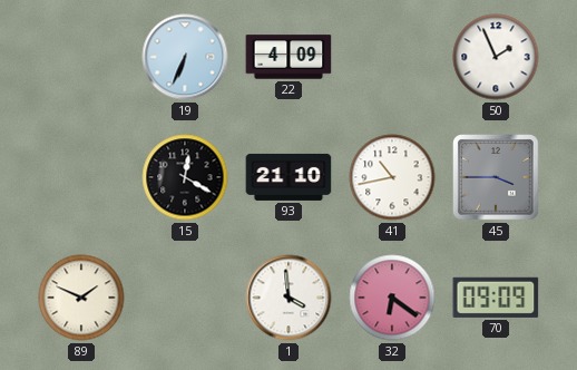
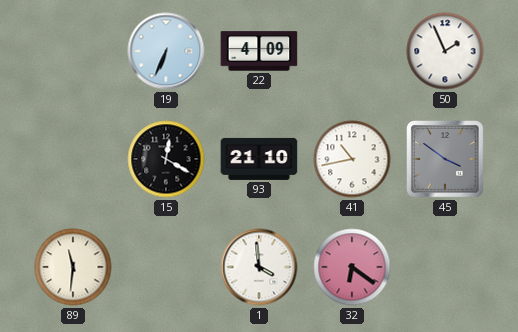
45: 3:45 -> 3:51
89: 1:49 -> 11:31
70: 09:09 -> none
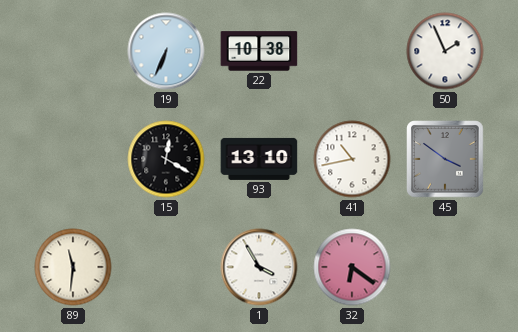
22: 4:09 -> 10:38
93: 21:10 -> 13:10
1: 3:59 -> 3:55
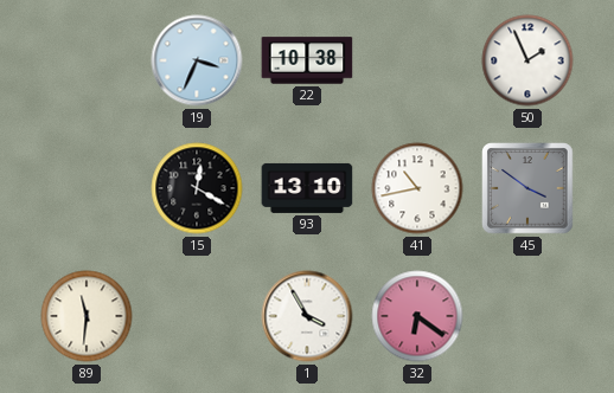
19: 6:34 -> 3:34
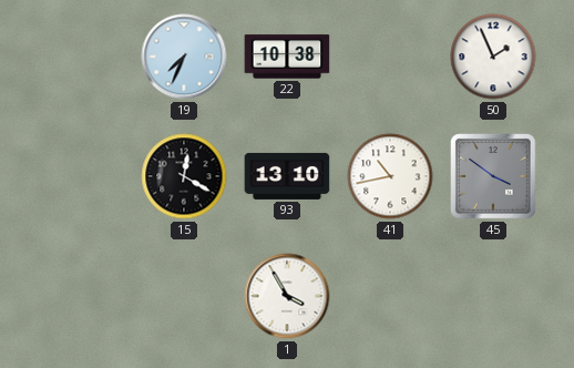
19: 3:34 -> 7:34
89: 11:31 -> none
32: 6:21 -> none
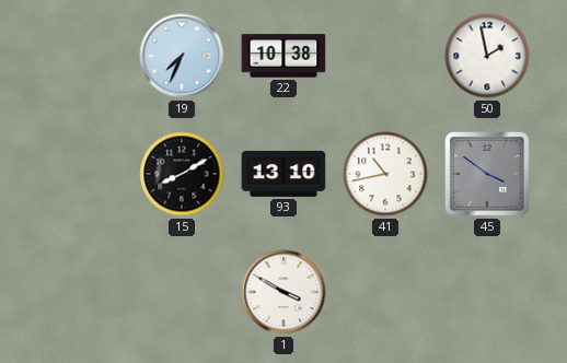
50: 1:56 -> 1:58
15: 12:20 -> 8:10
1: 3:55 -> 3:50
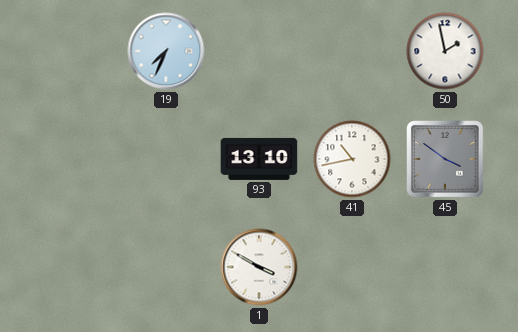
22: 10:38 -> none
15: 8:10 -> none
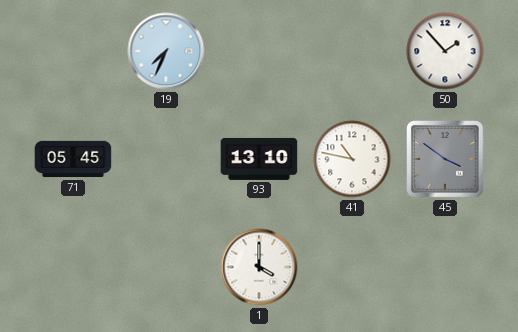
50: 1:58 -> 1:53
71: none -> 05:45
41: 10:43 -> 10:47
1: 3:50 -> 4:00
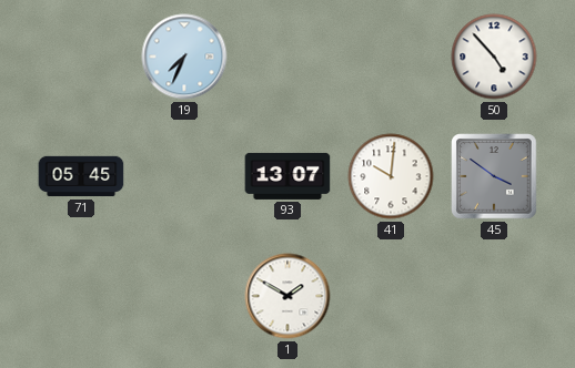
50: 1:53 -> 4:53
93: 13:10 -> 13:07
41: 10:47 -> 10:01
1: 4:00 -> 1:50
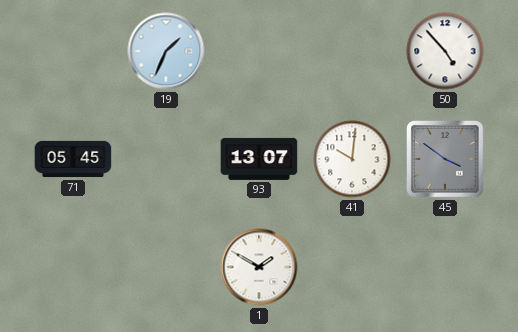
19: 7:34 -> 1:34
